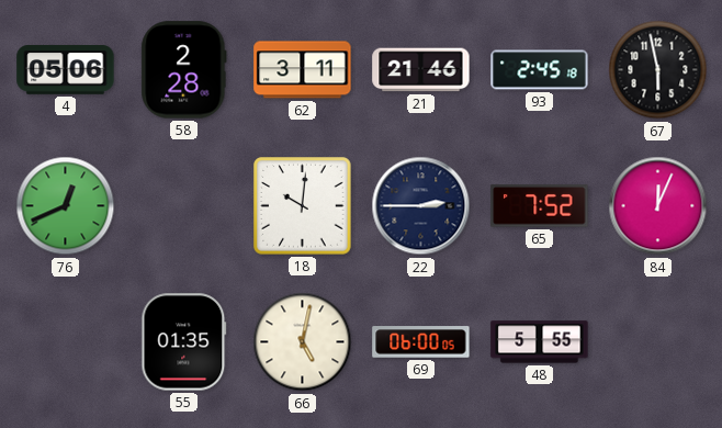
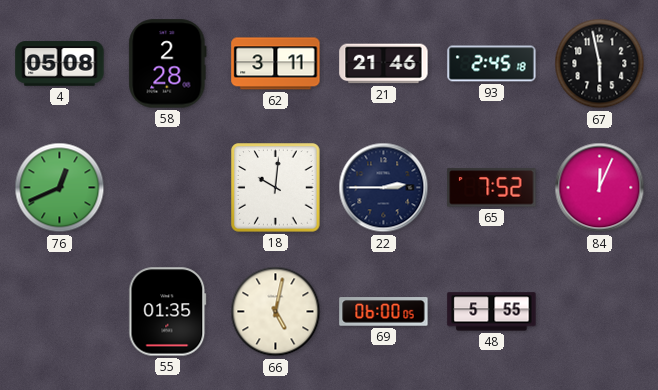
4: 05:06 -> 05:08
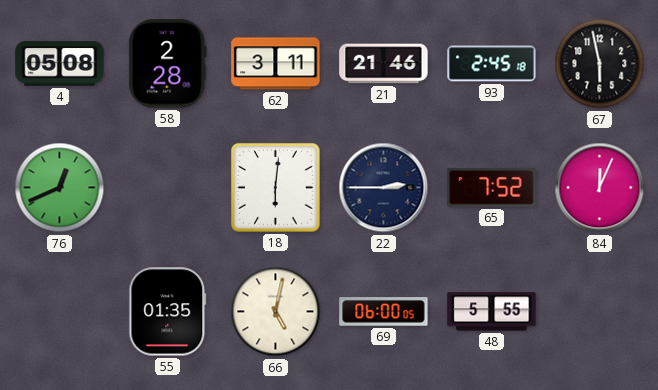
18: 10:01 -> 6:01
